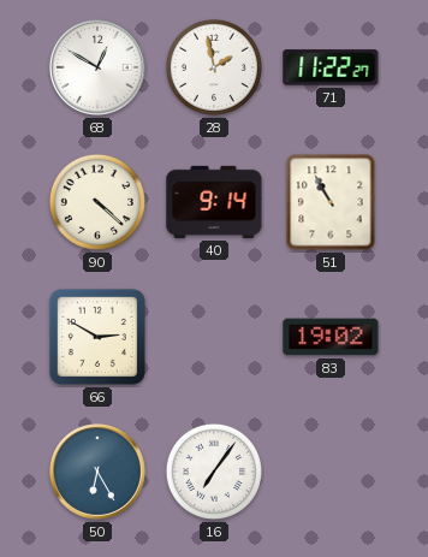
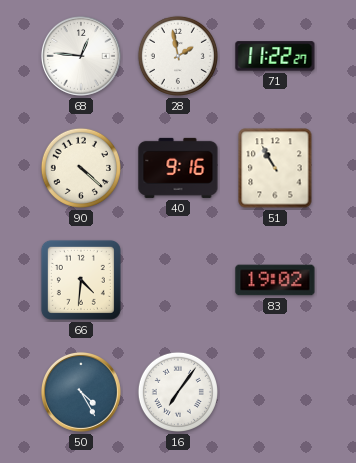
68: 12:50 -> 12:46
40: 9:14 -> 9:16
66: 2:50 -> 4:31
50: 6:25 -> 4:25
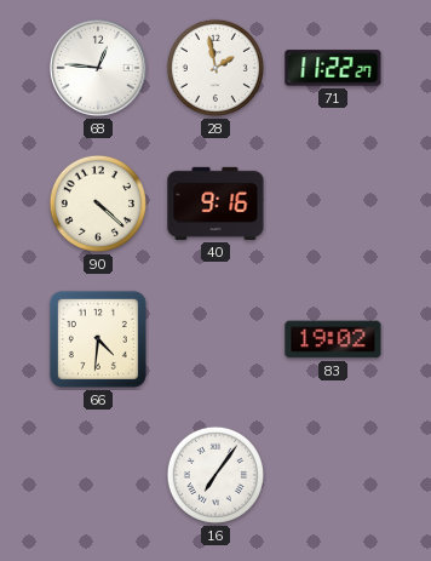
51: 10:55 -> none
50: 4:25 -> none
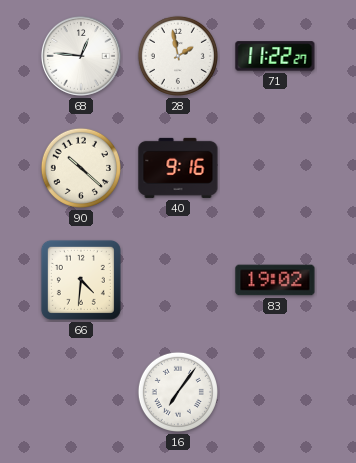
90: 4:22 -> 10:22
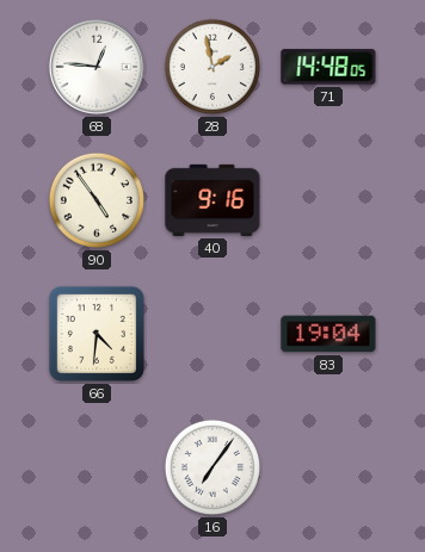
71: 11:22 -> 14:48
90: 10:22 -> 4:54
83: 19:02 -> 19:04
